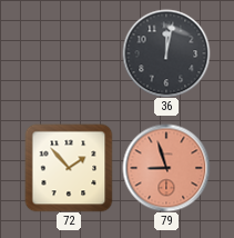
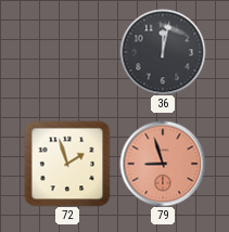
72: 1:53 -> 1:57
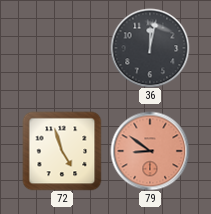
72: 1:57 -> 4:57
79: 8:57 -> 8:51
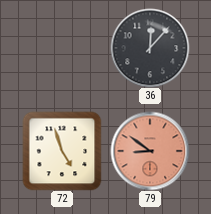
36: 12:02 -> 12:07
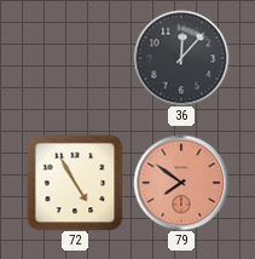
72: 4:57 -> 4:55
79: 8:51 -> 7:51
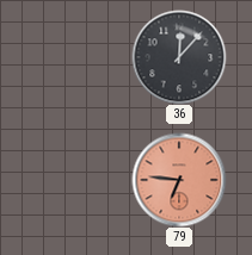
72: 4:55 -> none
79: 7:51 -> 6:46
